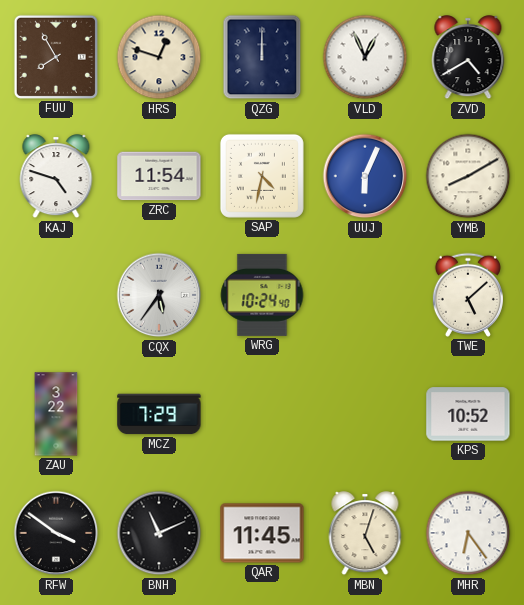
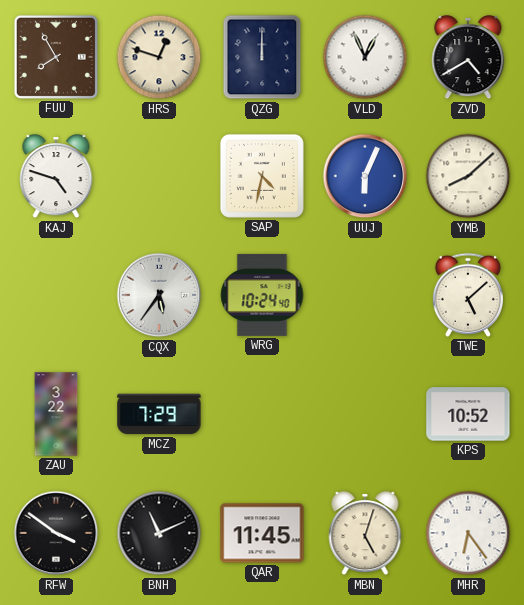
ZRC: 11:54 -> none
YMB: 8:10 -> 8:08
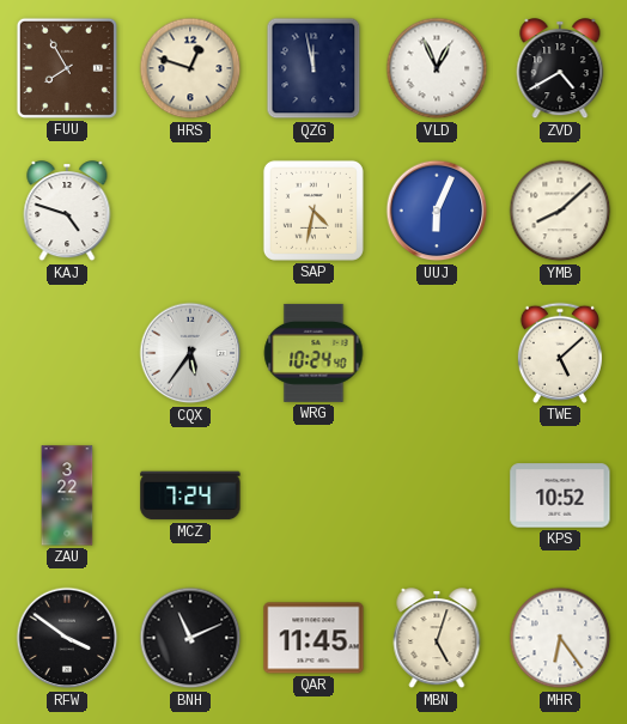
QZG: 12:00 -> 11:58
MCZ: 7:29 -> 7:24
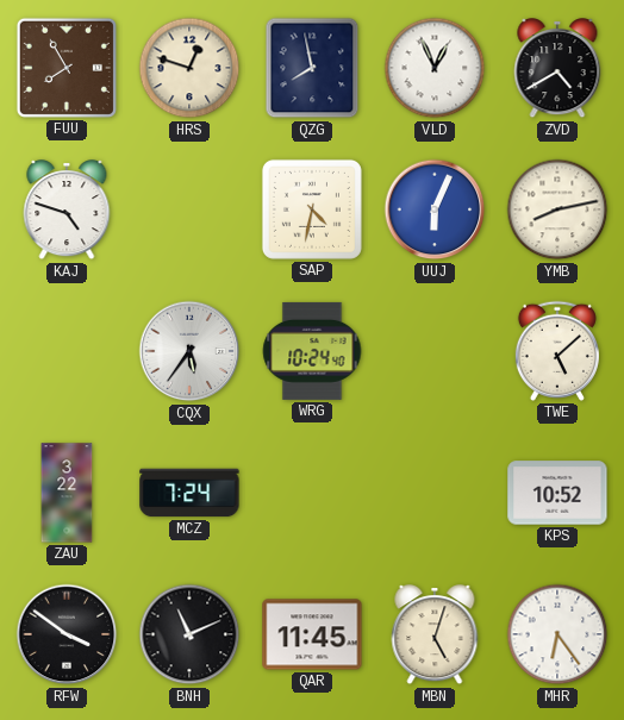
QZG: 11:58 -> 7:58
YMB: 8:08 -> 8:13
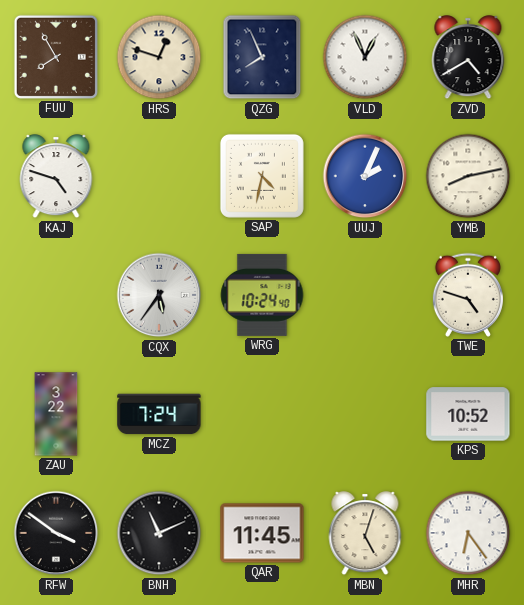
QZG: 7:58 -> 7:56
UUJ: 6:04 -> 2:04
TWE: 5:08 -> 4:48
